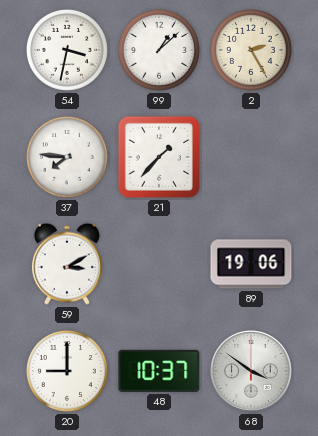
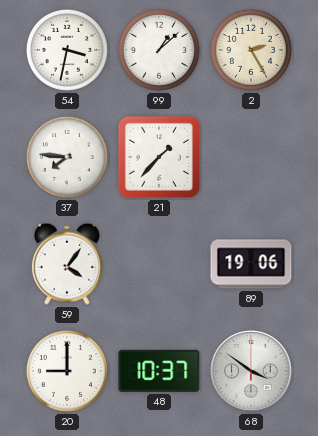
59: 3:10 -> 4:06
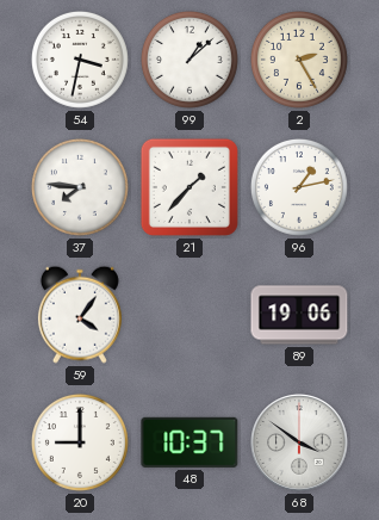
96: none -> 1:13
